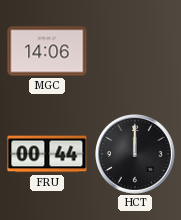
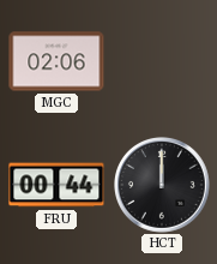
MGC: 14:06 -> 02:06
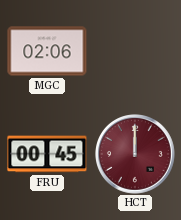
FRU: 00:44 -> 00:45
HCT dial: black -> burgundy
